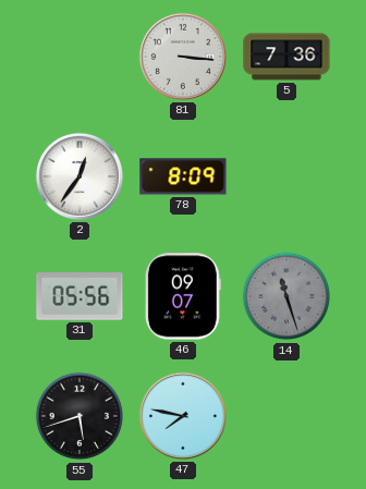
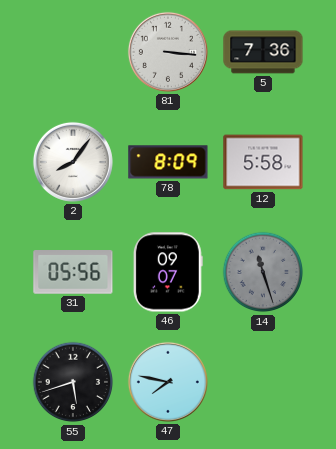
2: 12:36 -> 8:06
12: none -> 5:58
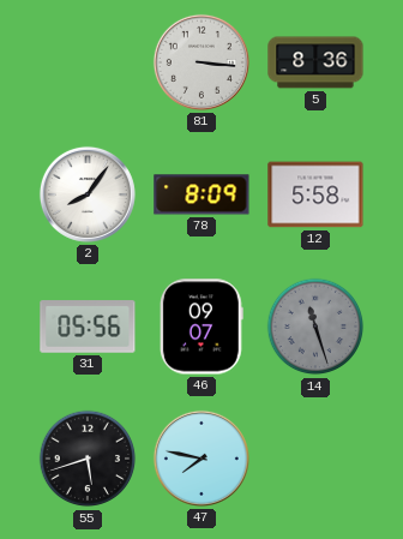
5: 7:36 -> 8:36
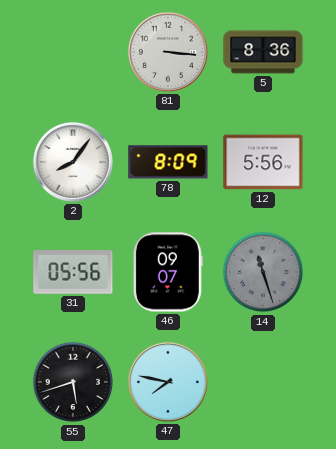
12: 5:58 -> 5:56
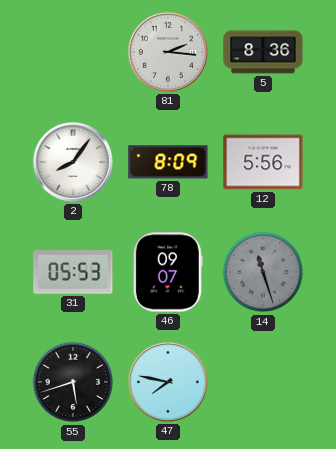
81: 3:16 -> 2:16
31: 05:56 -> 05:53
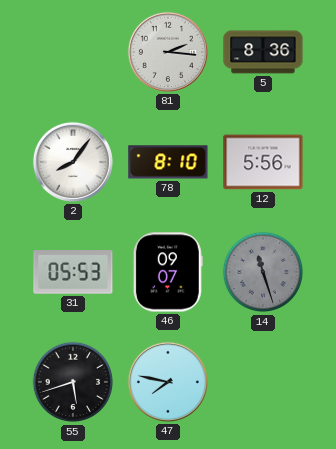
78: 8:09 -> 8:10
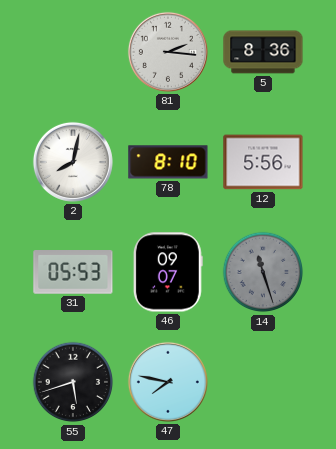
2: 8:06 -> 8:02
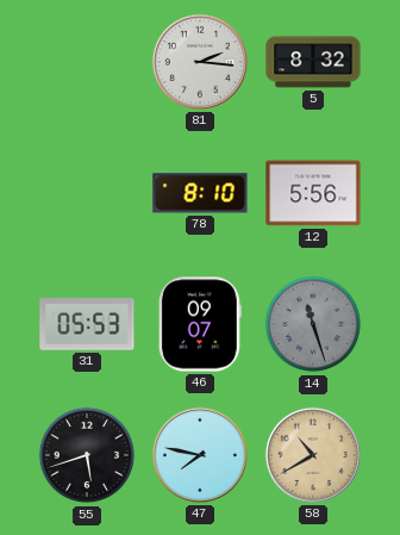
5: 8:36 -> 8:32
2: 8:02 -> none
58: none -> 10:40
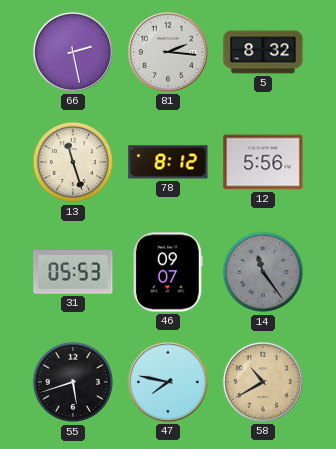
66: none -> 2:28
13: none -> 11:27
78: 8:10 -> 8:12
14: 11:27 -> 11:24
